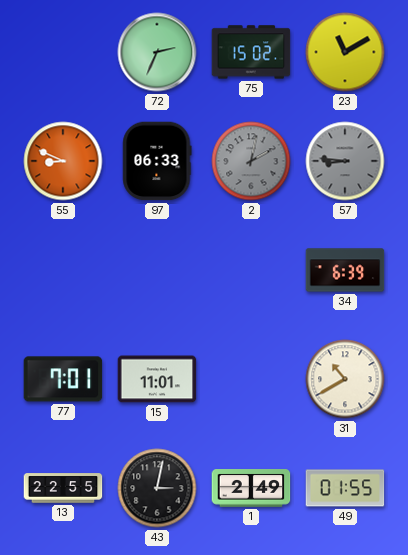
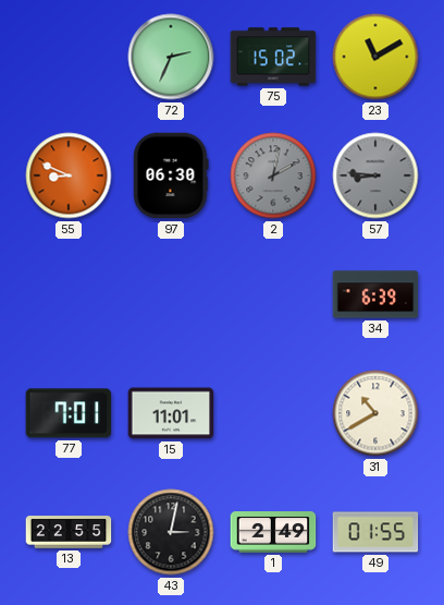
97: 06:33 -> 06:30
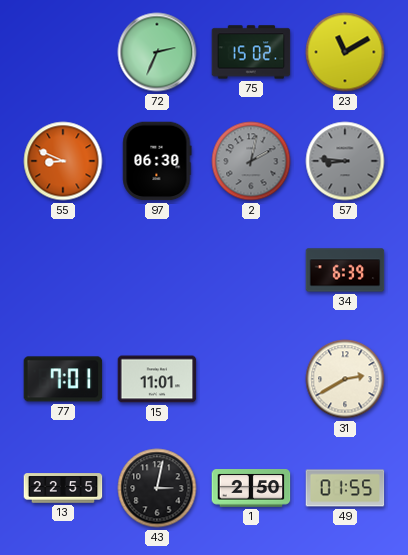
31: 10:40 -> 2:40
1: 2:49 -> 2:50
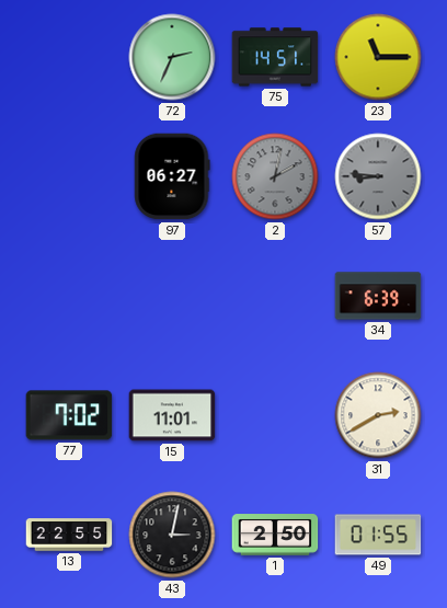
75: 15:02 -> 14:51
23: 11:10 -> 11:15
55: 8:49 -> none
97: 06:30 -> 06:27
77: 7:01 -> 7:02
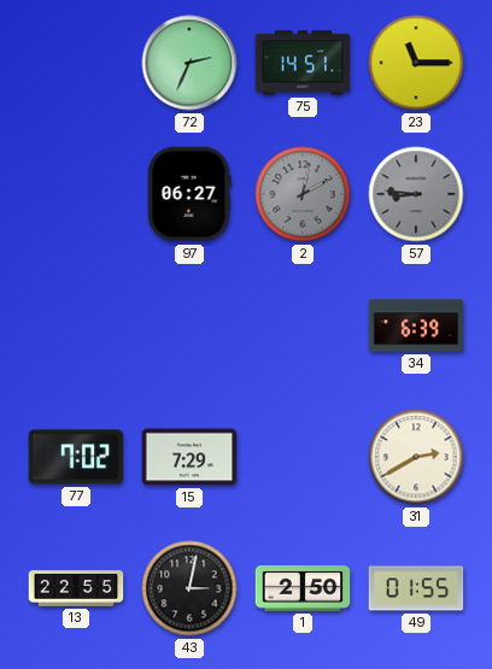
15: 11:01 -> 7:29
